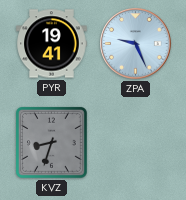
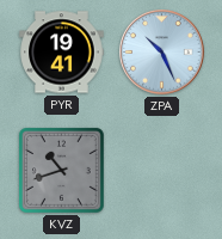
ZPA: 9:26 -> 10:26
KVZ: 8:33 -> 10:42
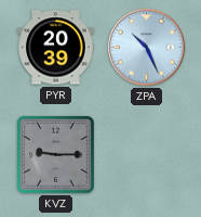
PYR: 19:41 -> 20:39
KVZ: 10:42 -> 9:15
